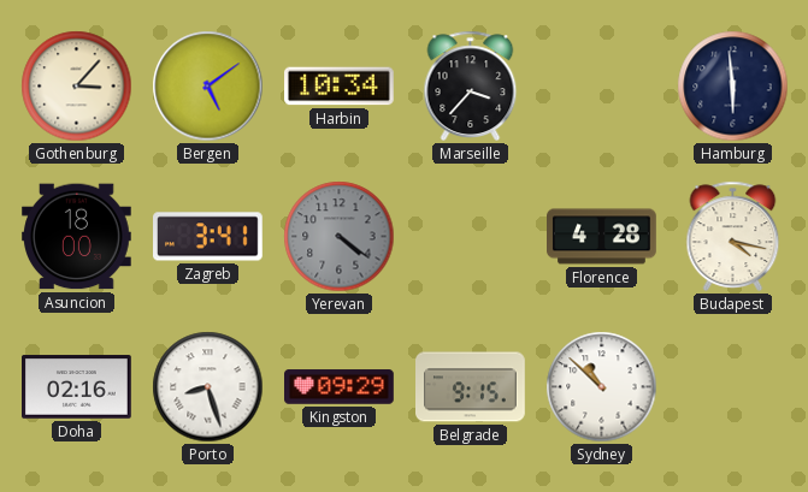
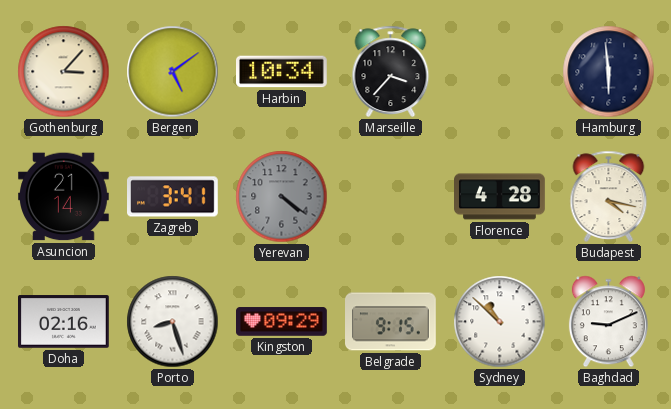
Asuncion: 18:00 -> 21:14
Baghdad: none -> 9:11
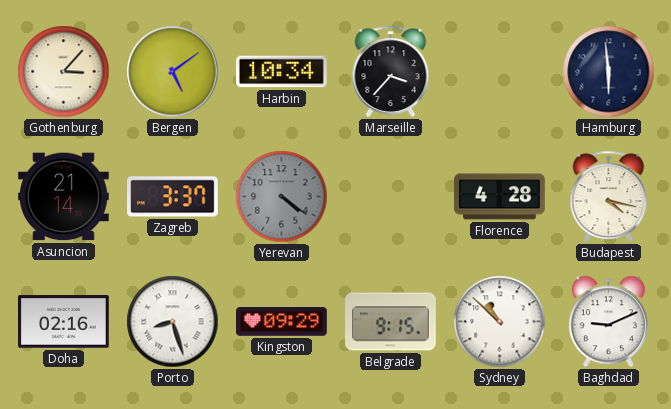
Zagreb: 3:41 -> 3:37
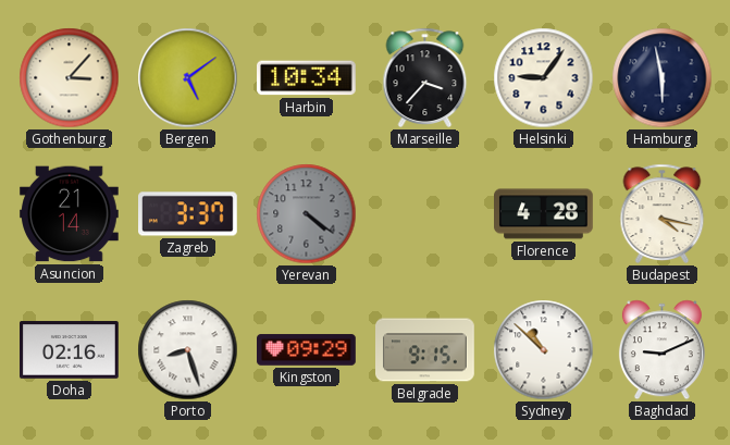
Helsinki: none -> 9:06
Hamburg: 5:59 -> 5:58
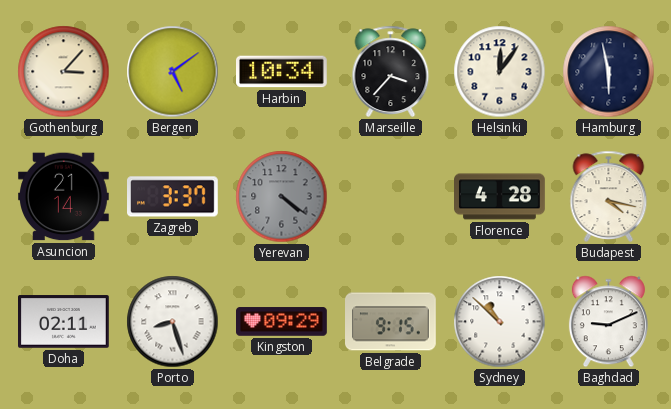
Helsinki: 9:06 -> 12:06
Doha: 02:16 -> 02:11
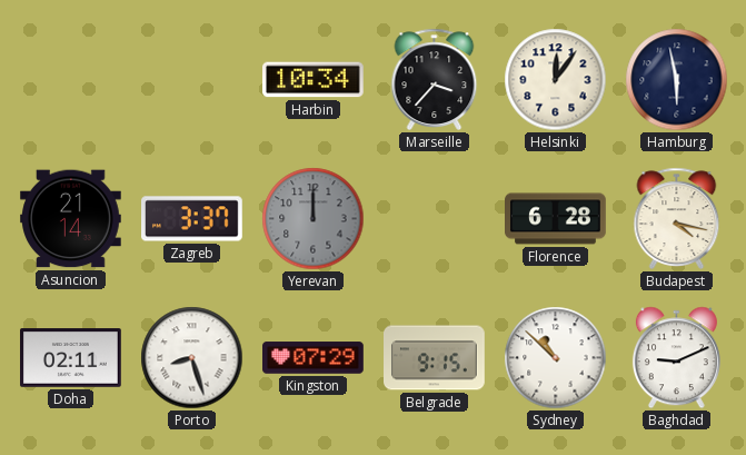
Gothenburg: 3:07 -> none
Bergen: 5:09 -> none
Yerevan: 4:21 -> 12:00
Florence: 4:28 -> 6:28
Kingston: 09:29 -> 07:29
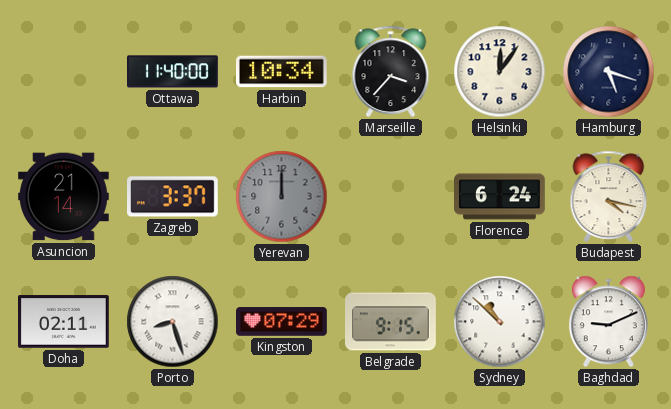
Ottawa: none -> 11:40
Hamburg: 5:58 -> 5:18
Florence: 6:28 -> 6:24
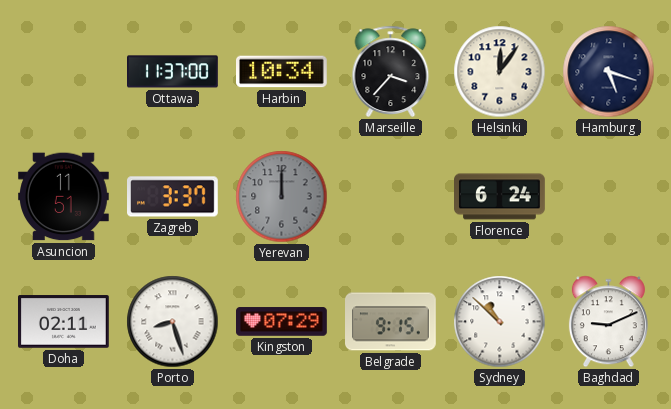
Ottawa: 11:40 -> 11:37
Asuncion: 21:14 -> 11:51
Budapest: 4:17 -> none
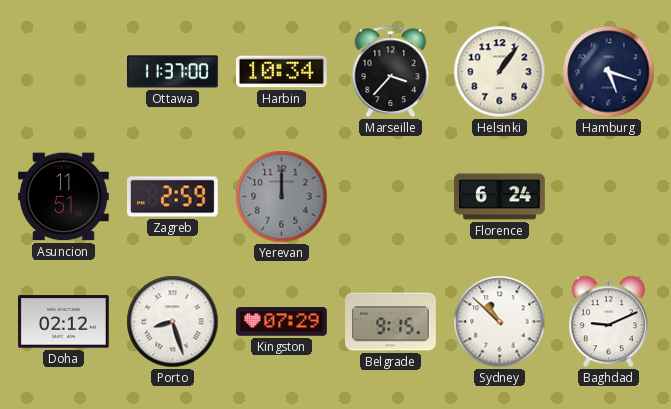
Helsinki: 12:06 -> 1:06
Zagreb: 3:37 -> 2:59
Doha: 02:11 -> 02:12
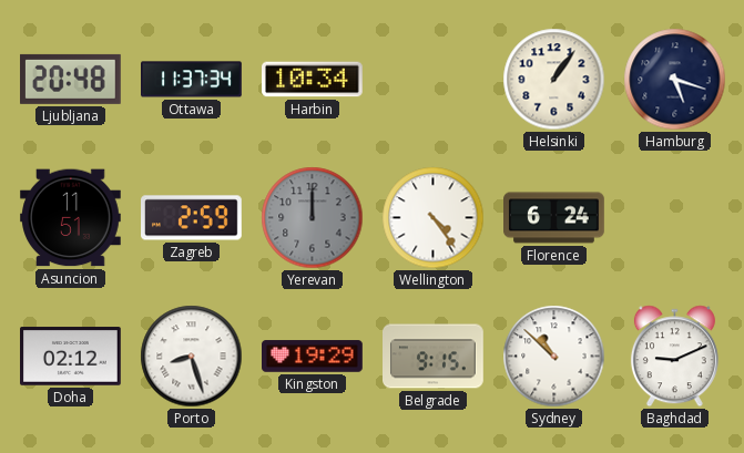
Ljubljana: none -> 20:48
Ottawa: 11:37:00 -> 11:37:34
Marseille: 3:37 -> none
Wellington: none -> 4:24
Kingston: 07:29 -> 19:29
